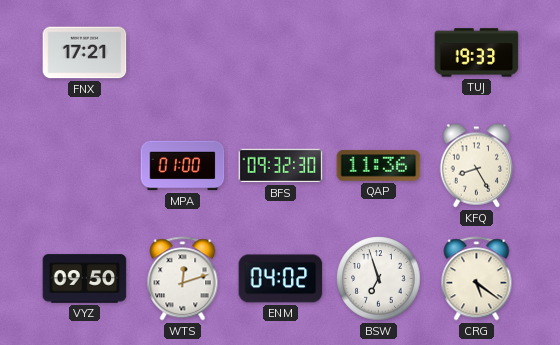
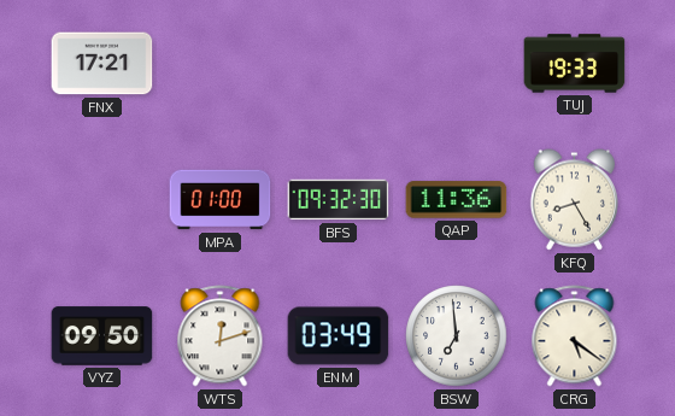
ENM: 04:02 -> 03:49
BSW: 6:57 -> 6:59
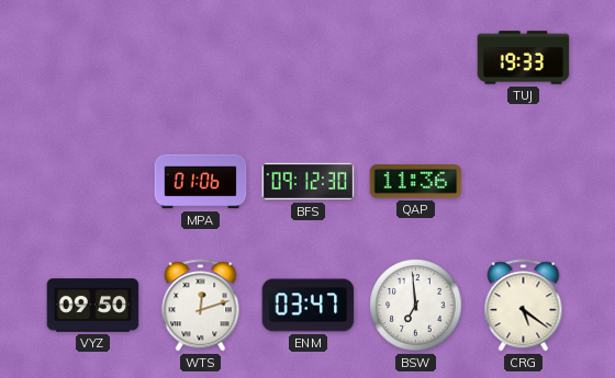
FNX: 17:21 -> none
MPA: 01:00 -> 01:06
BFS: 09:32 -> 09:12
KFQ: 8:25 -> none
ENM: 03:49 -> 03:47
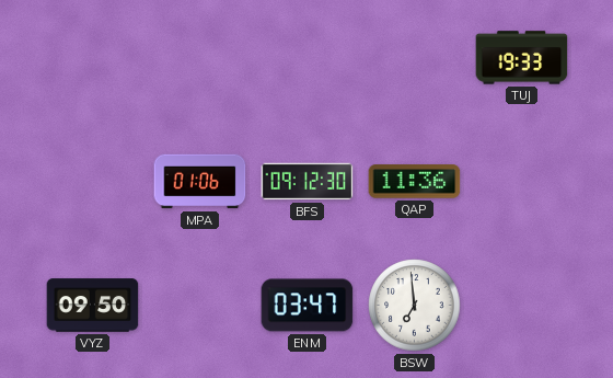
WTS: 12:12 -> none
CRG: 5:21 -> none
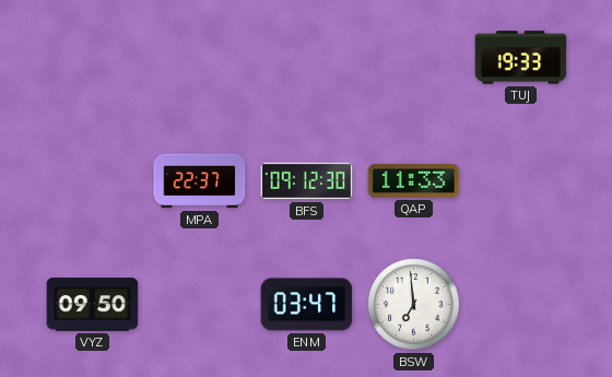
MPA: 01:06 -> 22:37
QAP: 11:36 -> 11:33
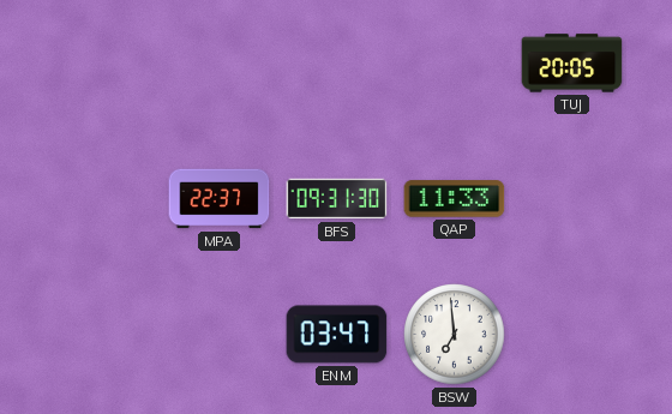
TUJ: 19:33 -> 20:05
BFS: 09:12 -> 09:31
VYZ: 09:50 -> none
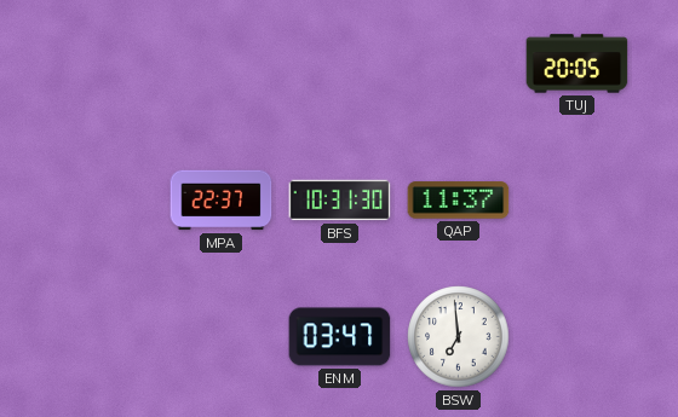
BFS: 09:31 -> 10:31
QAP: 11:33 -> 11:37
